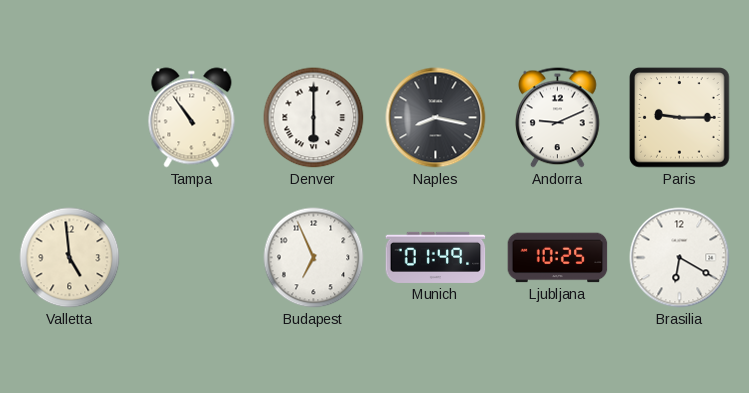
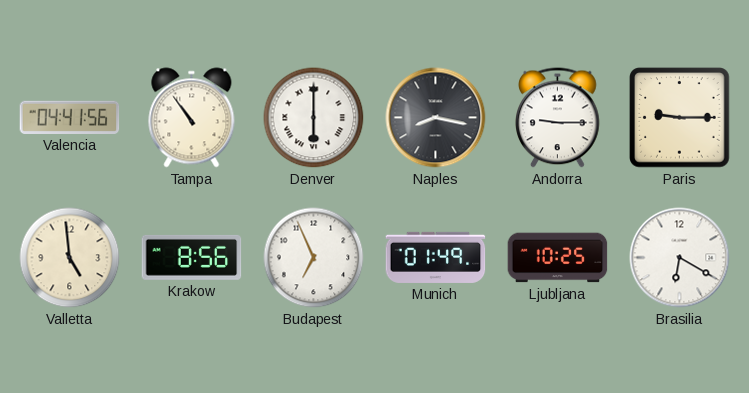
Valencia: none -> 04:41
Andorra: 9:11 -> 9:15
Krakow: none -> 8:56
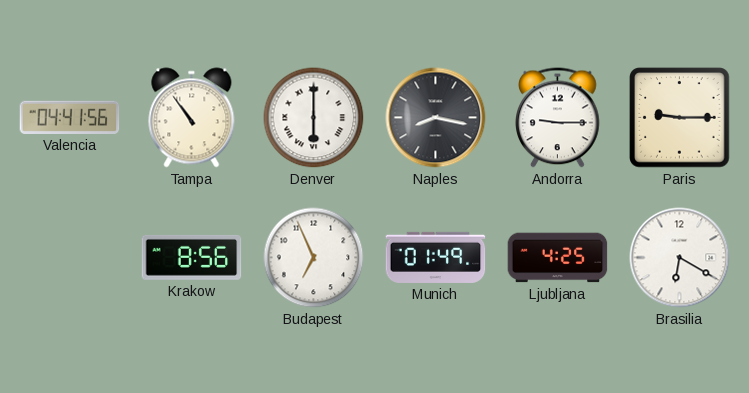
Valletta: 4:59 -> none
Ljubljana: 10:25 -> 4:25
